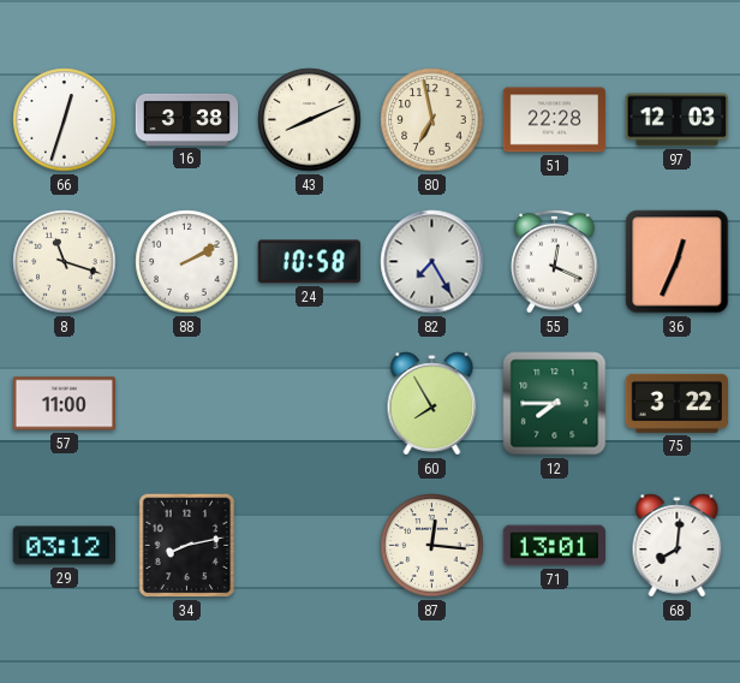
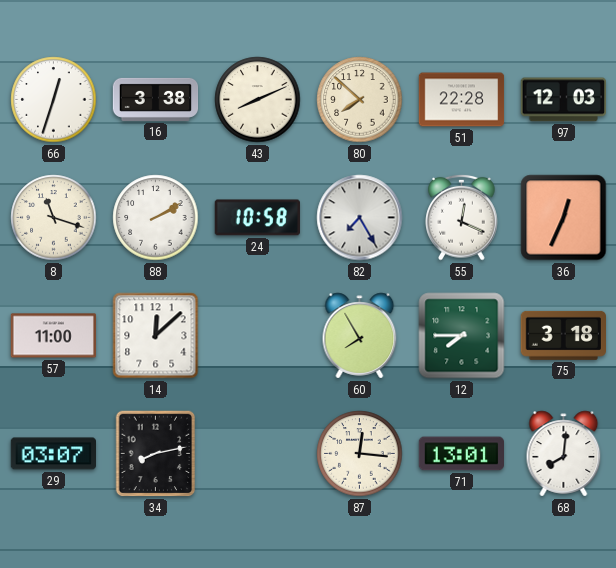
80: 6:58 -> 7:52
14: none -> 12:08
75: 3:22 -> 3:18
29: 03:12 -> 03:07
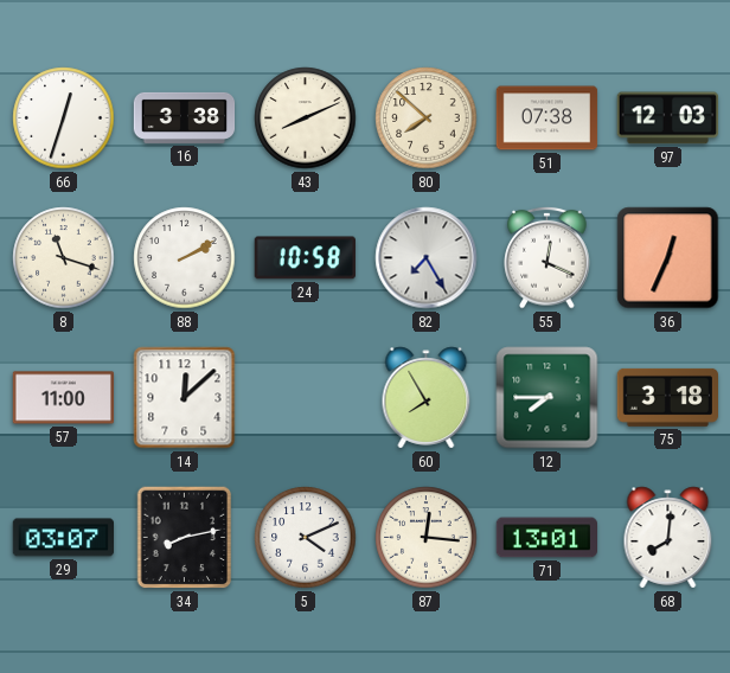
51: 22:28 -> 07:38
5: none -> 4:11
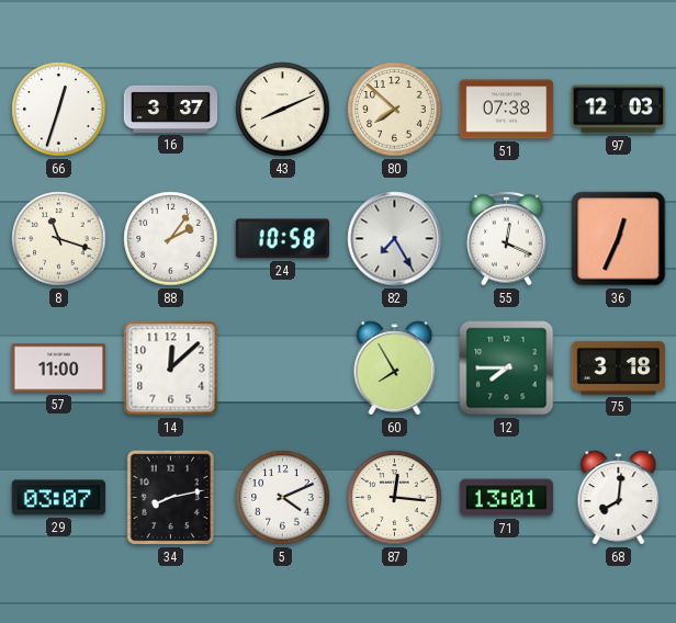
16: 3:38 -> 3:37
88: 2:10 -> 2:06
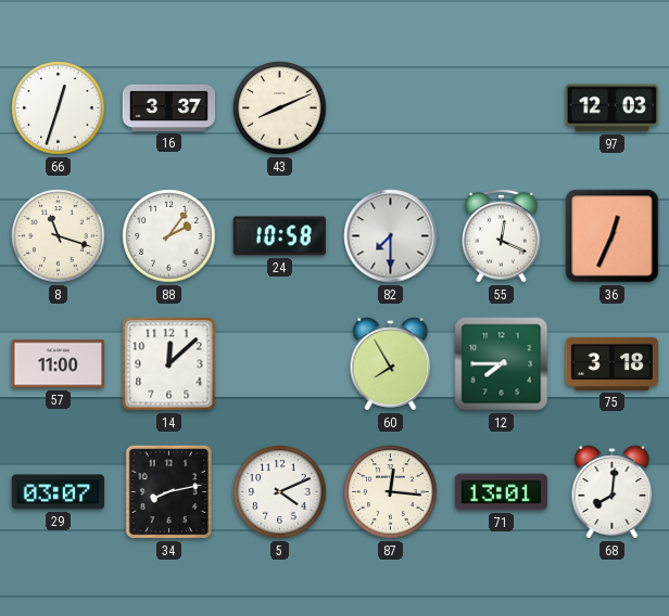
80: 7:52 -> none
51: 07:38 -> none
82: 7:25 -> 7:30
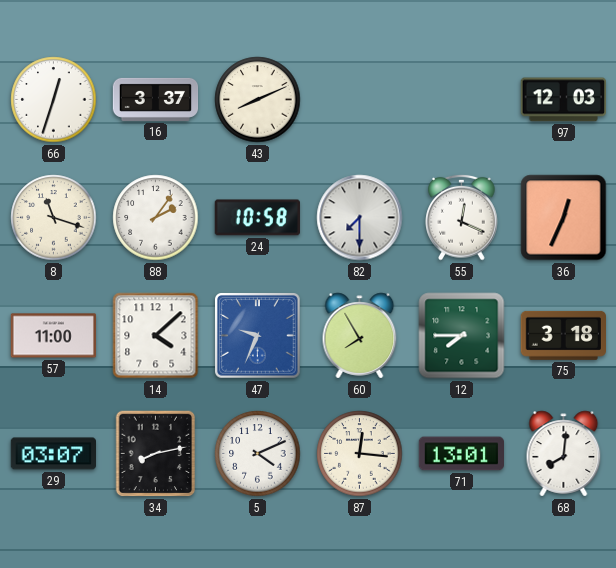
14: 12:08 -> 4:08
47: none -> 9:34
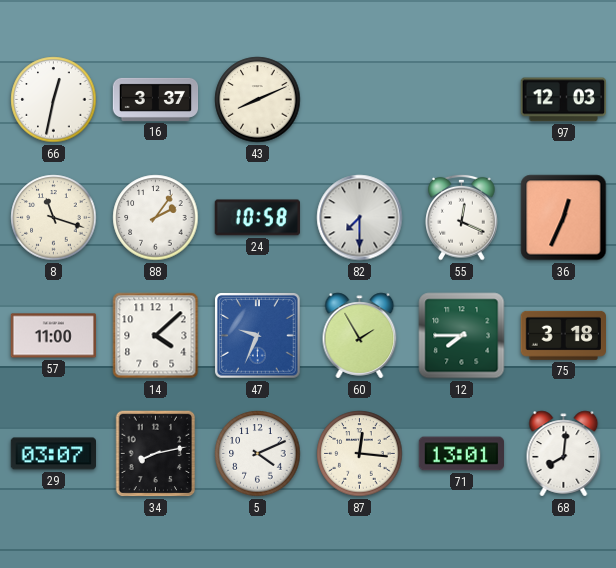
66: 12:33 -> 12:32
60: 7:55 -> 1:55
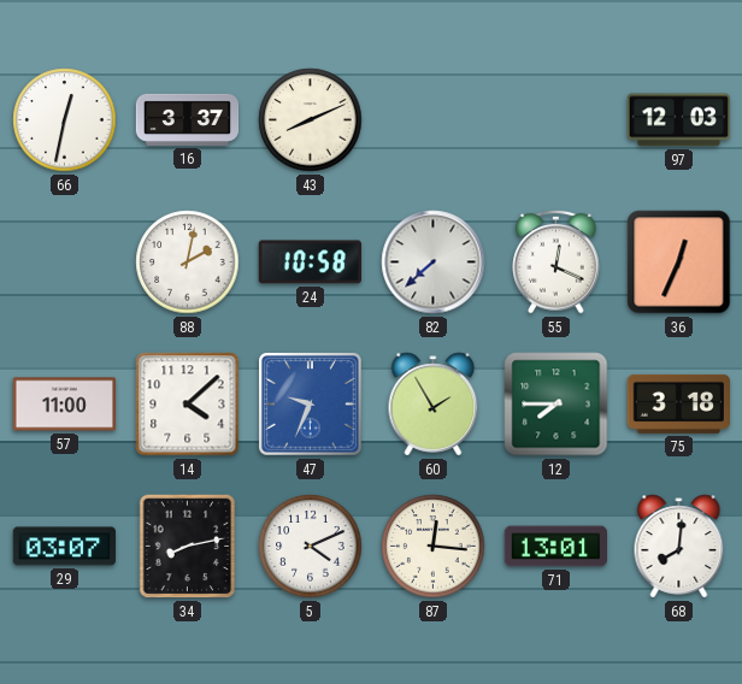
8: 11:18 -> none
88: 2:06 -> 2:02
82: 7:30 -> 7:38
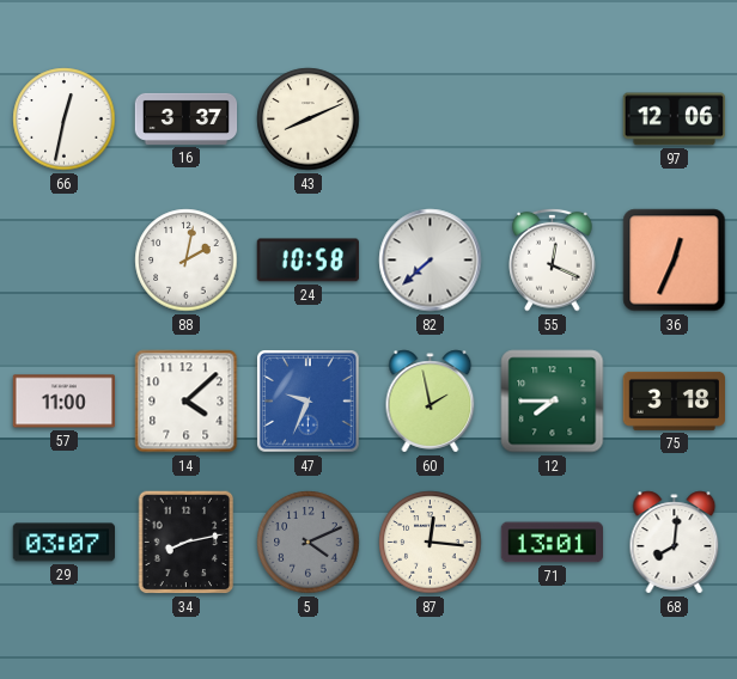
97: 12:03 -> 12:06
60: 1:55 -> 1:58
5 dial: white -> grey
